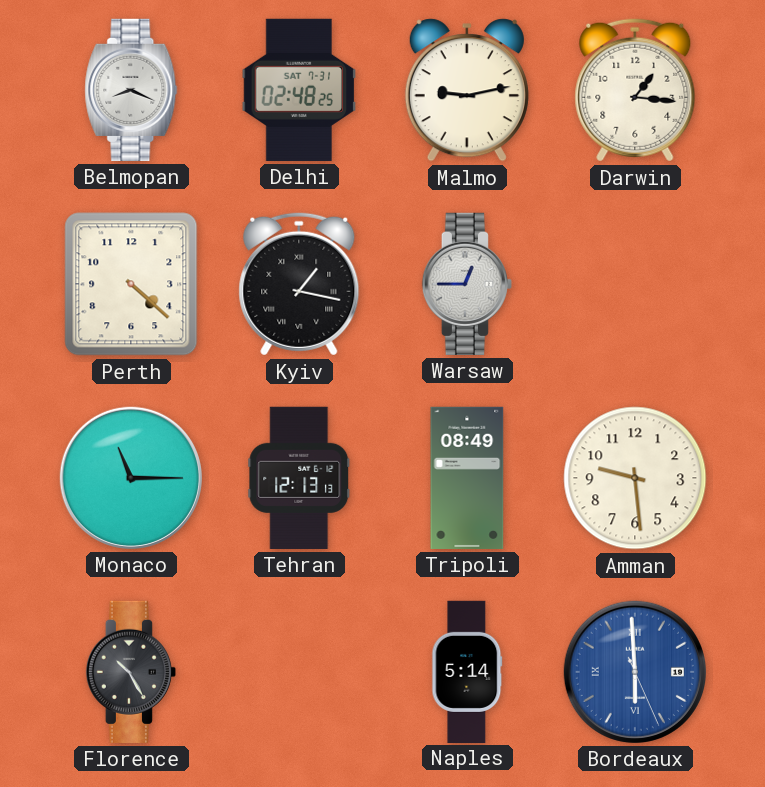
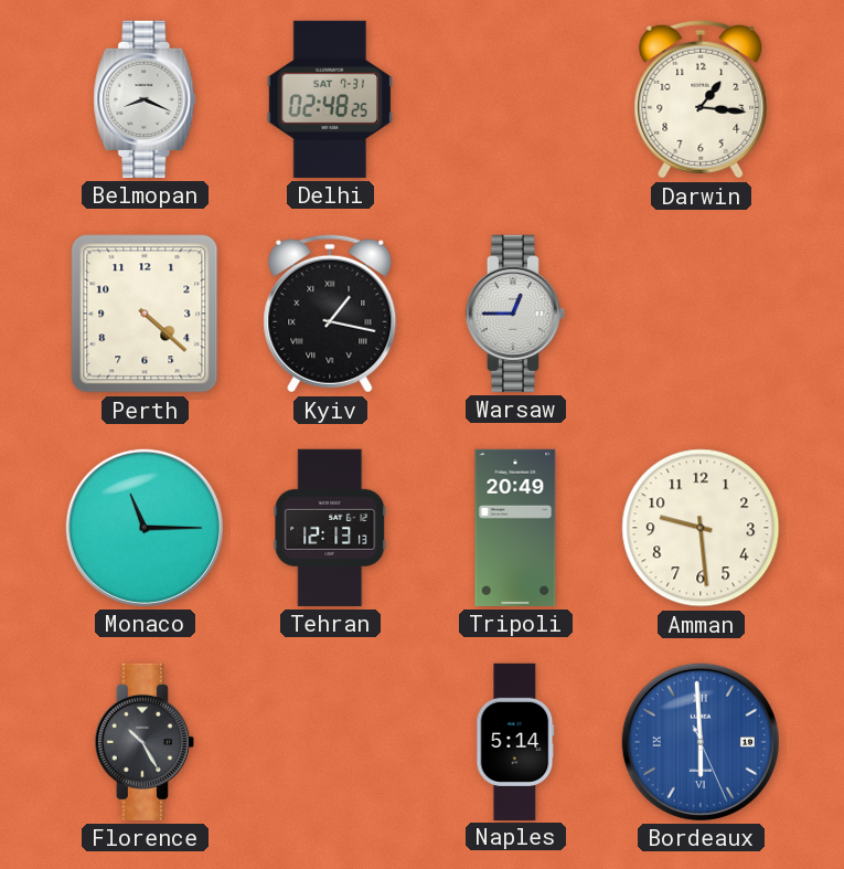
Malmo: 9:13 -> none
Tripoli: 08:49 -> 20:49
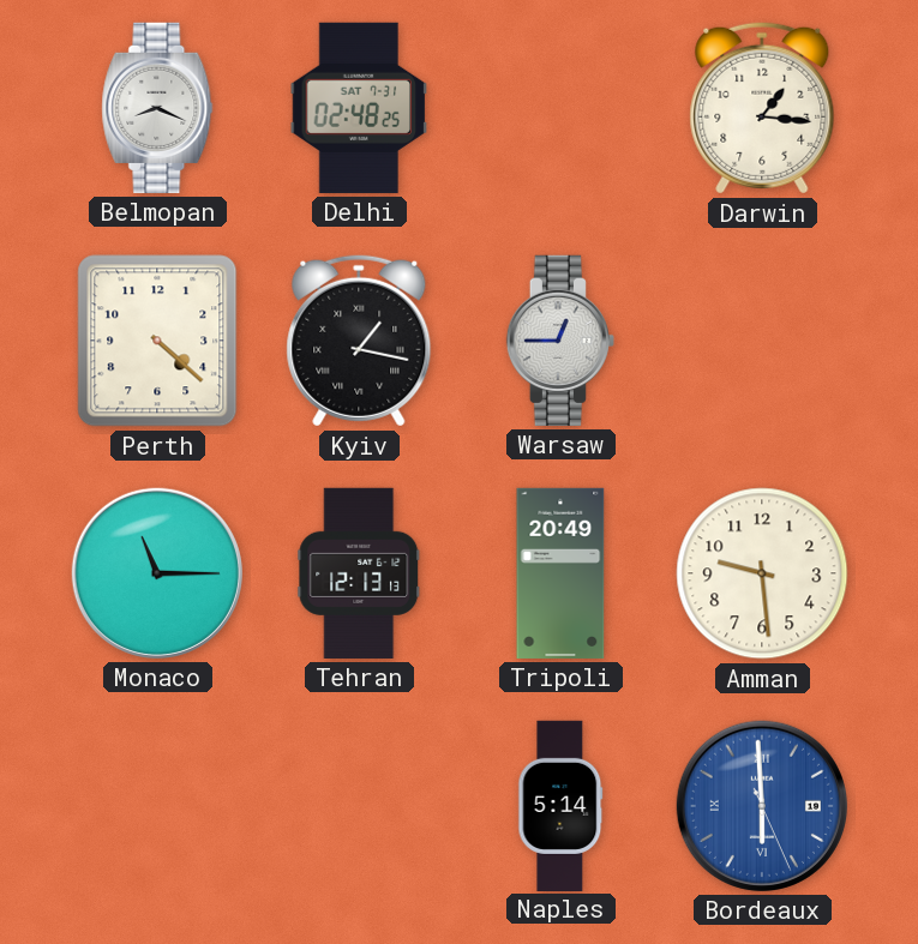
Florence: 10:25 -> none
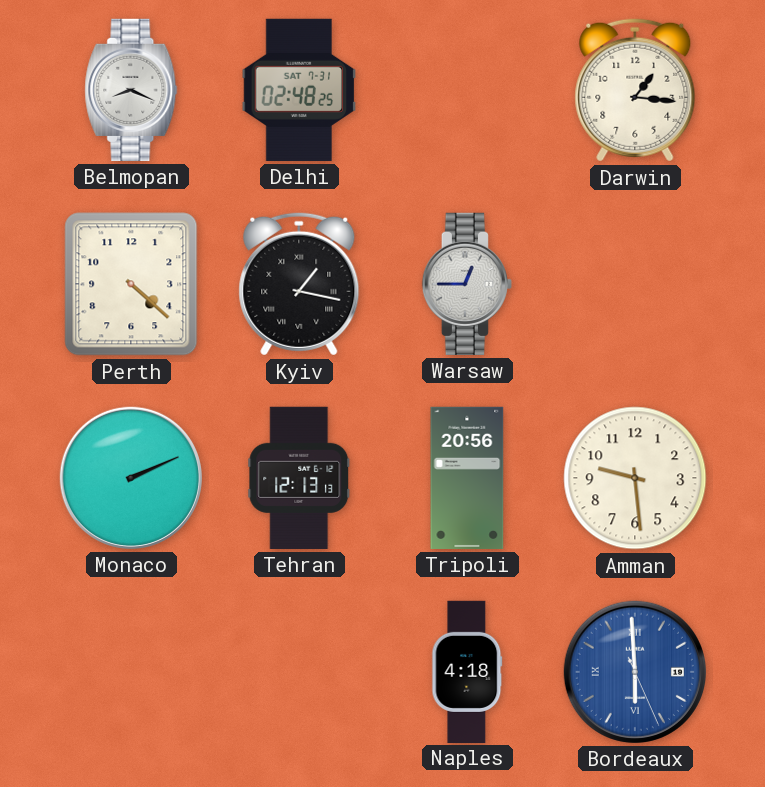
Monaco: 11:15 -> 2:11
Tripoli: 20:49 -> 20:56
Naples: 5:14 -> 4:18
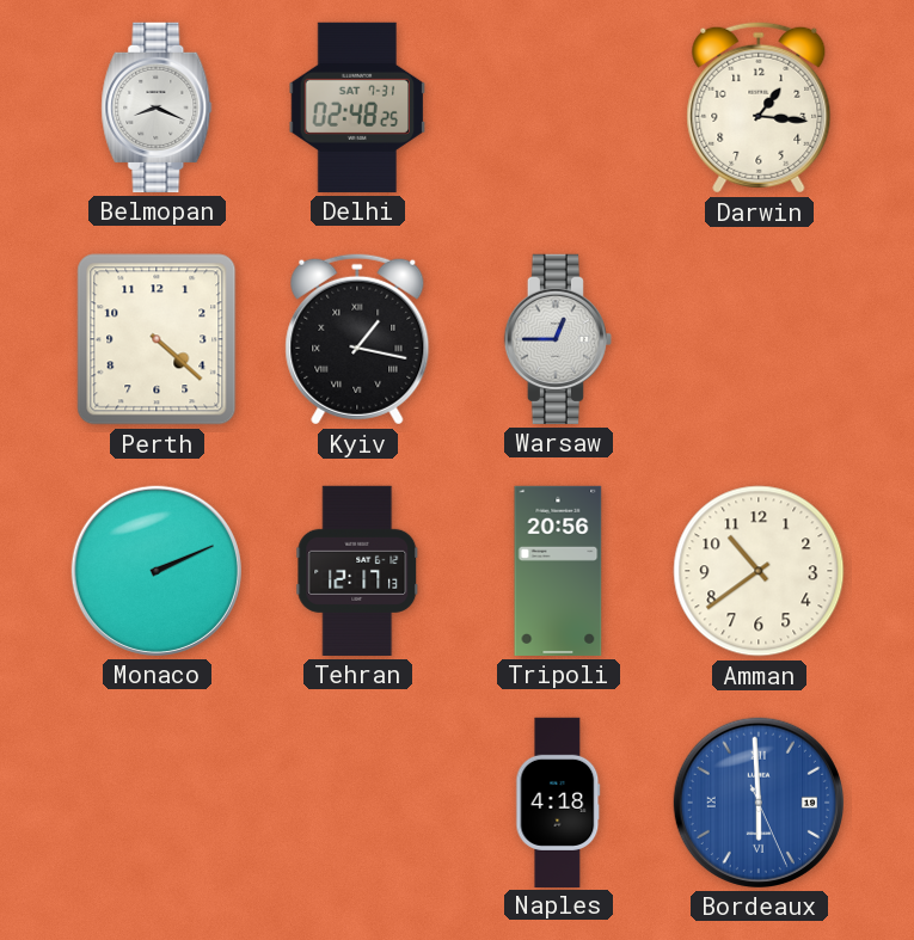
Tehran: 12:13 -> 12:17
Amman: 9:29 -> 10:39
